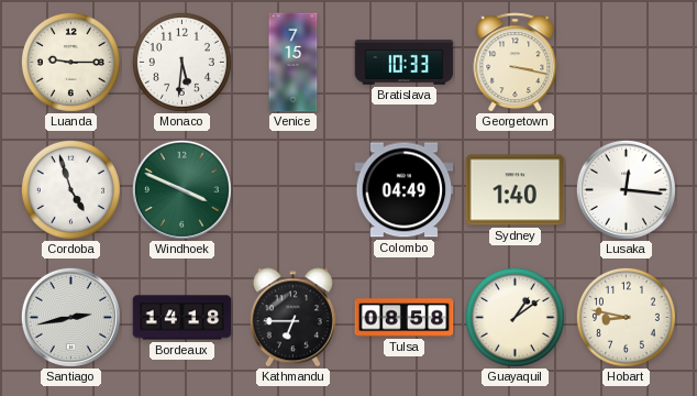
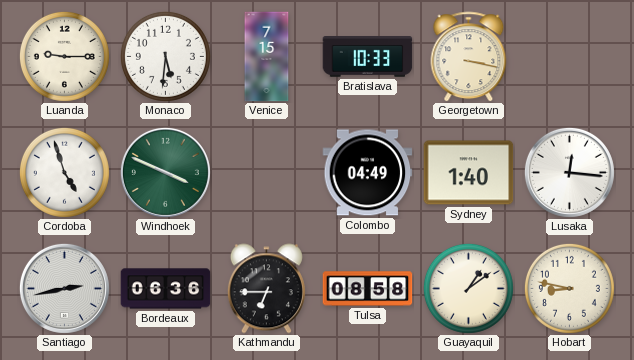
Bordeaux: 14:18 -> 06:36
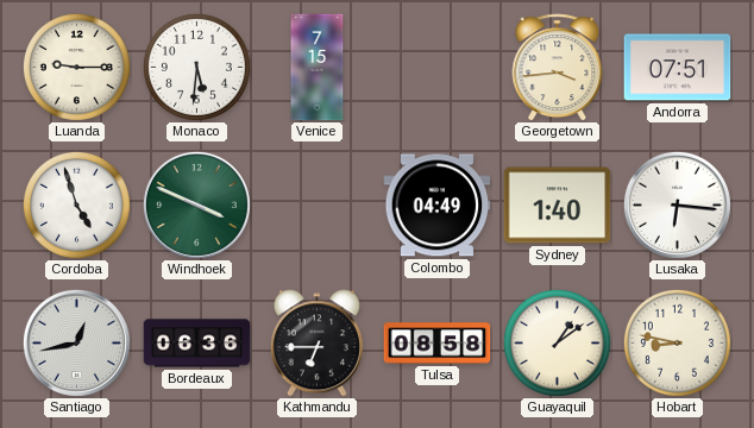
Bratislava: 10:33 -> none
Georgetown: 3:17 -> 3:44
Andorra: none -> 07:51
Lusaka: 12:16 -> 6:16
Santiago: 2:43 -> 12:43
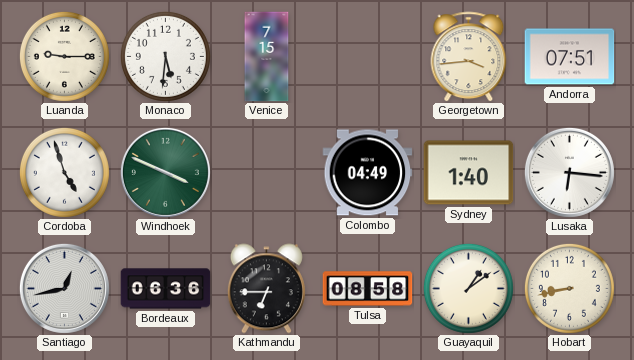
Hobart: 8:47 -> 8:43
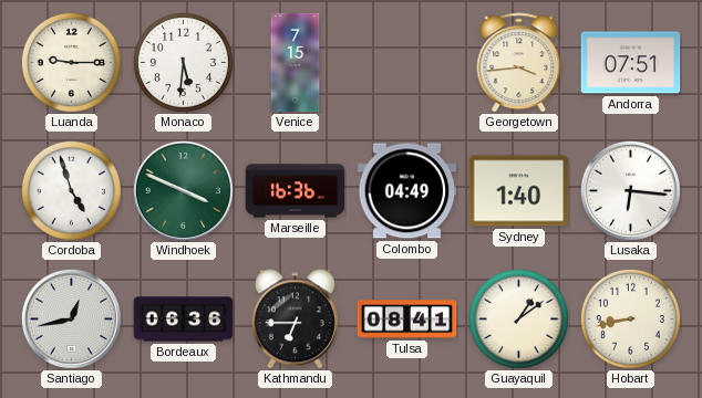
Marseille: none -> 16:36
Tulsa: 08:58 -> 08:41
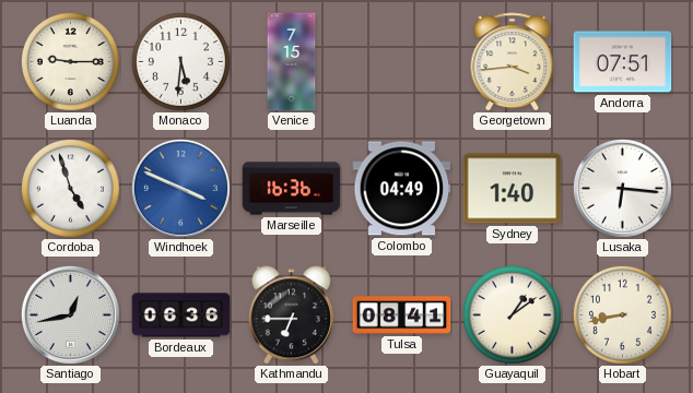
Windhoek dial: green -> blue
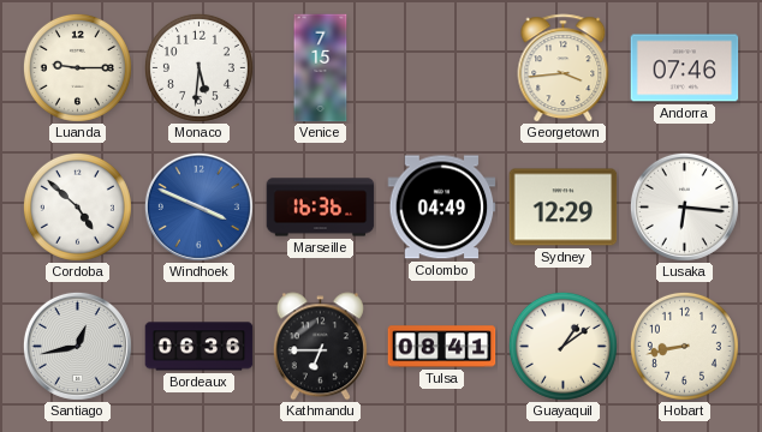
Andorra: 07:51 -> 07:46
Cordoba: 4:57 -> 4:52
Sydney: 1:40 -> 12:29
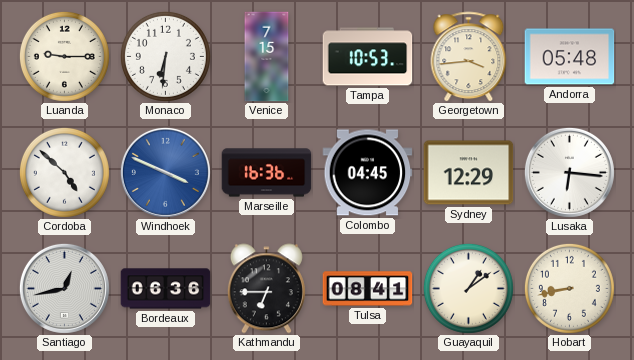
Monaco: 5:31 -> 6:31
Tampa: none -> 10:53
Andorra: 07:46 -> 05:48
Colombo: 04:49 -> 04:45
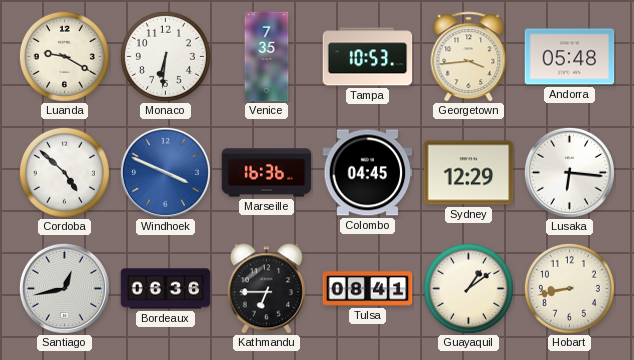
Luanda: 9:15 -> 9:20
Venice: 7:15 -> 7:35
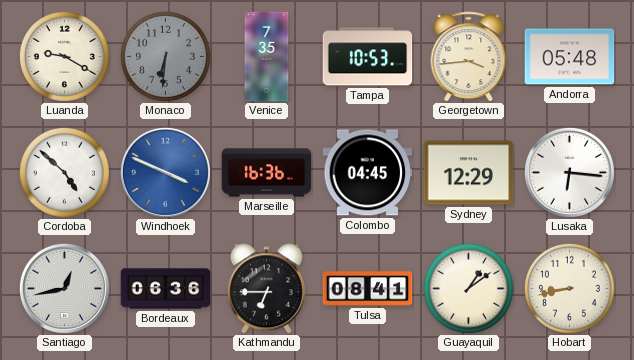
Monaco dial: white -> grey
